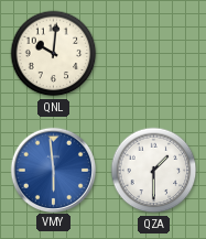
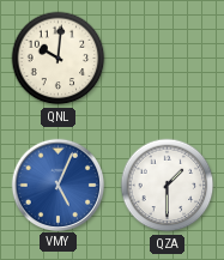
VMY: 5:59 -> 5:04
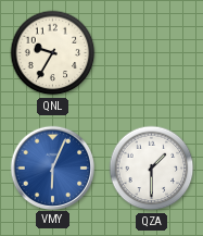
QNL: 10:01 -> 9:35
VMY: 5:04 -> 6:04
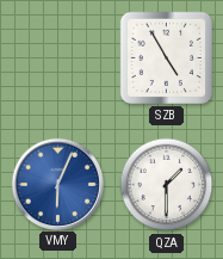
QNL: 9:35 -> none
SZB: none -> 4:55
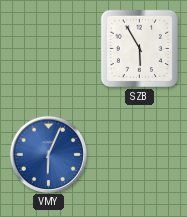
SZB: 4:55 -> 5:55
QZA: 1:30 -> none
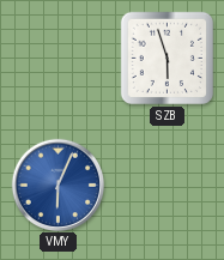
SZB: 5:55 -> 5:57
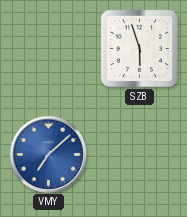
VMY: 6:04 -> 7:08
